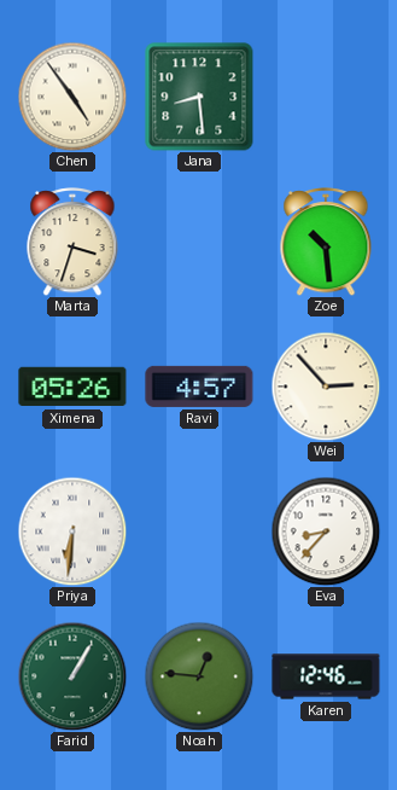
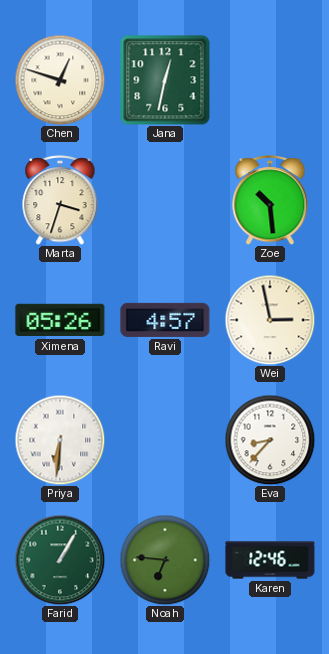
Chen: 4:54 -> 12:48
Jana: 8:29 -> 12:32
Wei: 2:53 -> 2:58
Noah: 12:46 -> 6:46
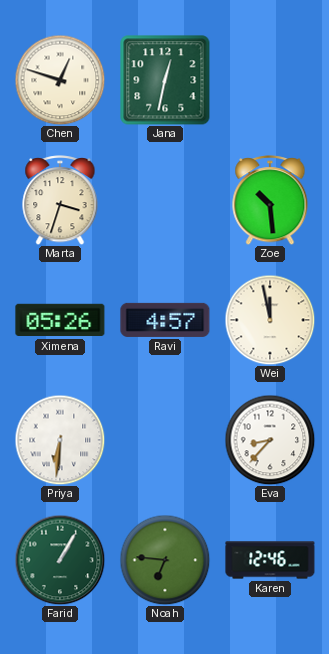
Wei: 2:58 -> 11:58
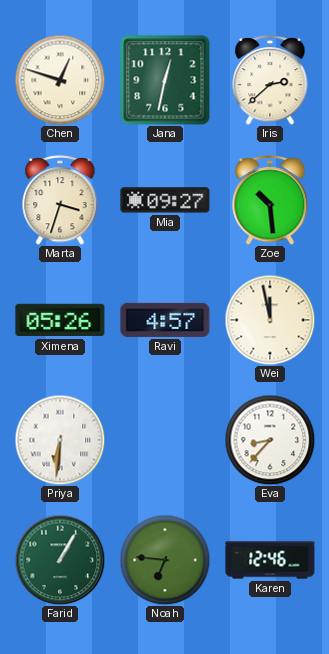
Iris: none -> 2:38
Mia: none -> 09:27
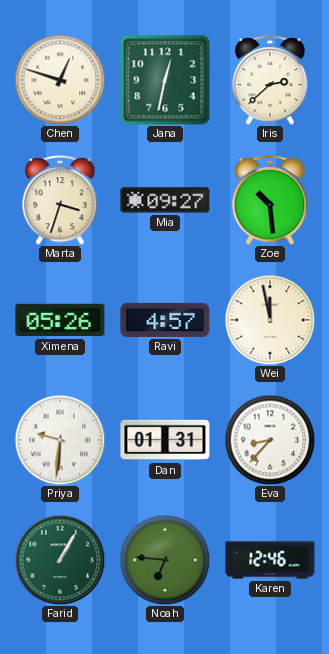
Priya: 6:31 -> 9:31
Dan: none -> 01:31
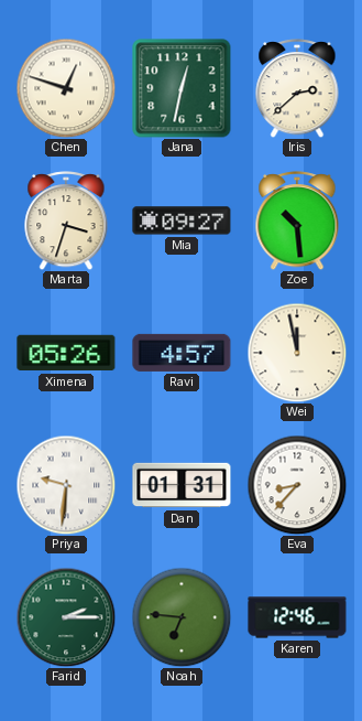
Farid: 1:05 -> 2:15
